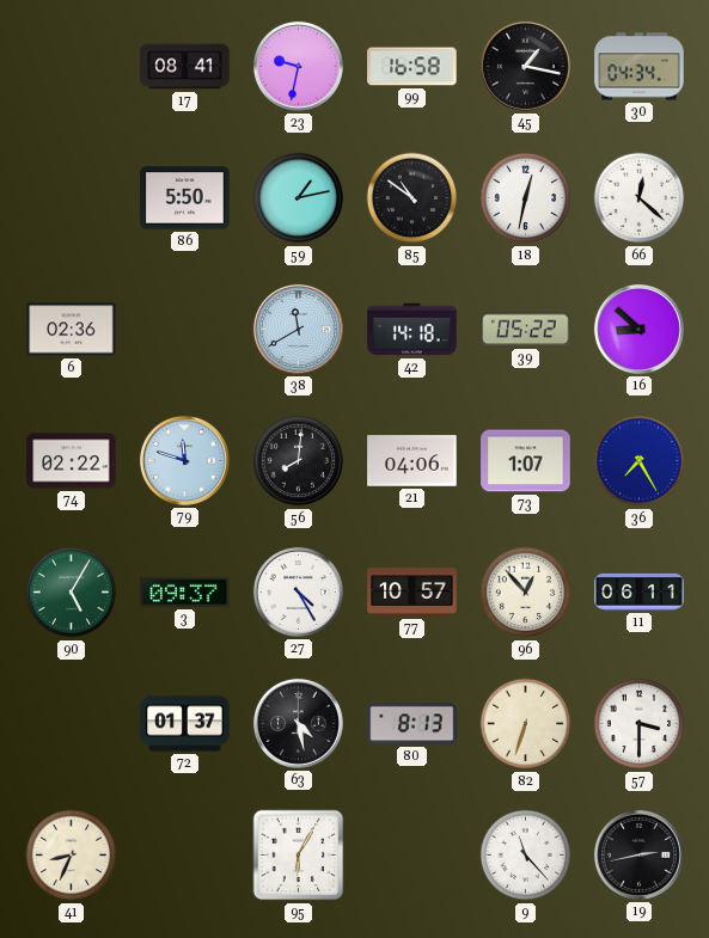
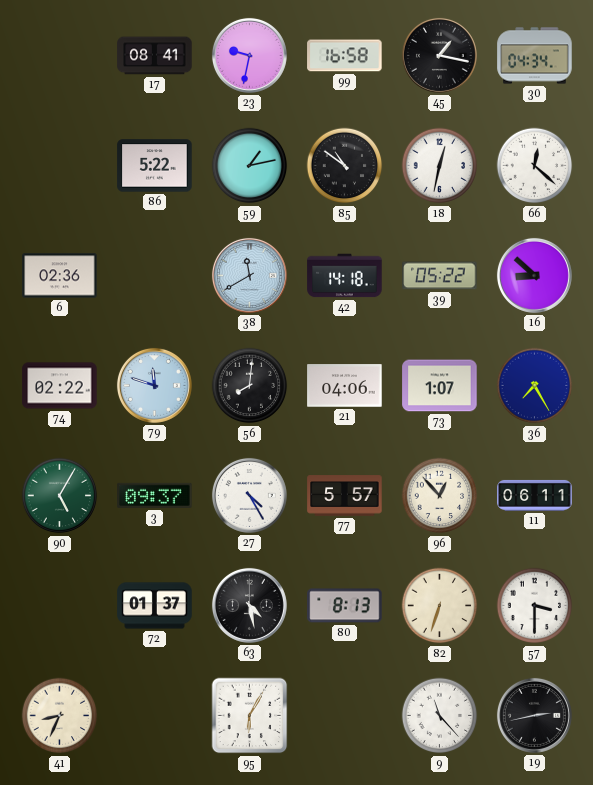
86: 5:50 -> 5:22
77: 10:57 -> 5:57
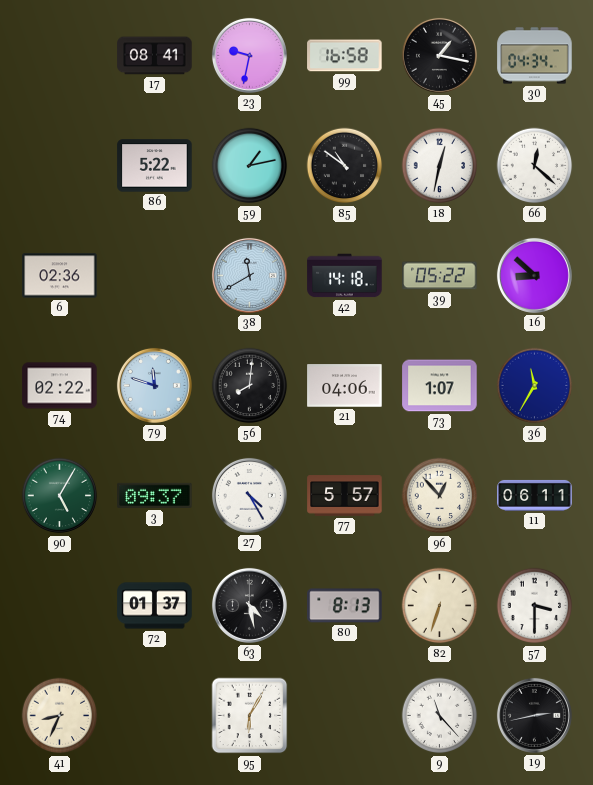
36: 7:25 -> 11:35
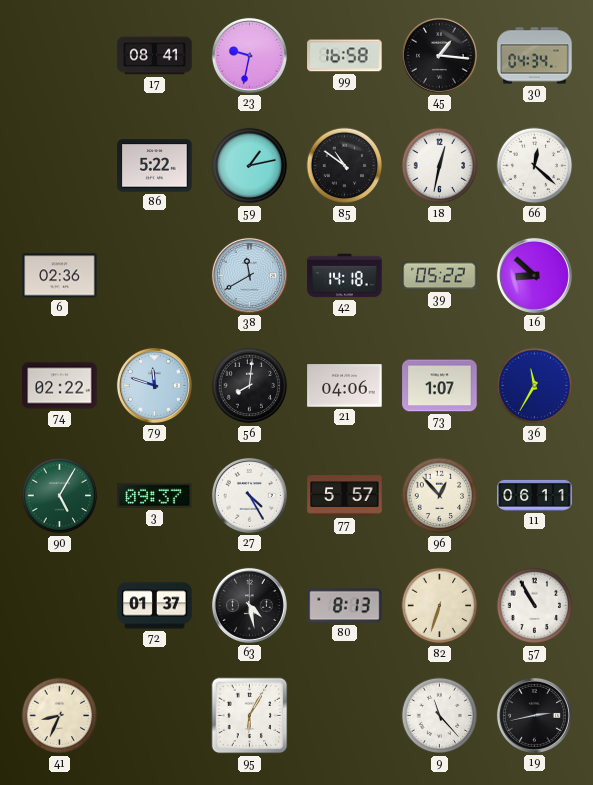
45: 1:17 -> 1:16
57: 3:30 -> 10:55
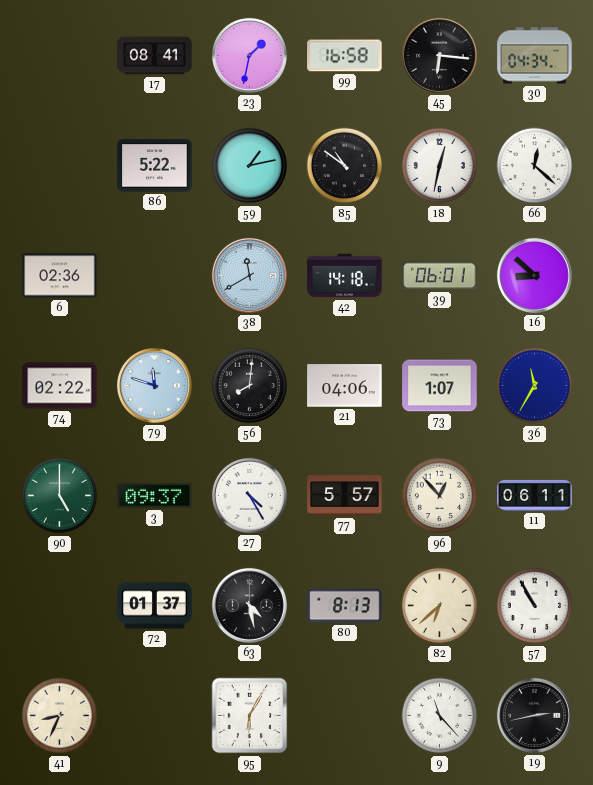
23: 9:32 -> 1:32
45: 1:16 -> 6:16
39: 05:22 -> 06:01
90: 5:05 -> 5:00
82: 6:33 -> 6:38
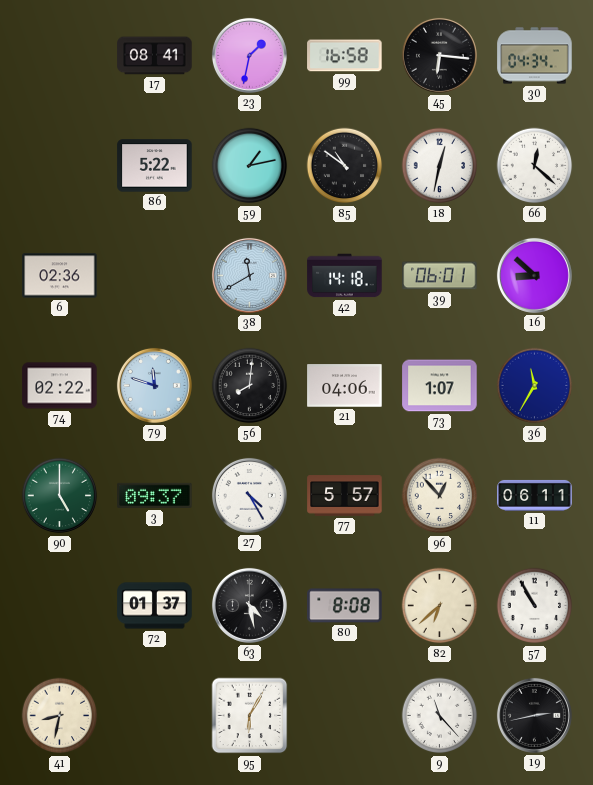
80: 8:13 -> 8:08
41: 8:34 -> 8:32
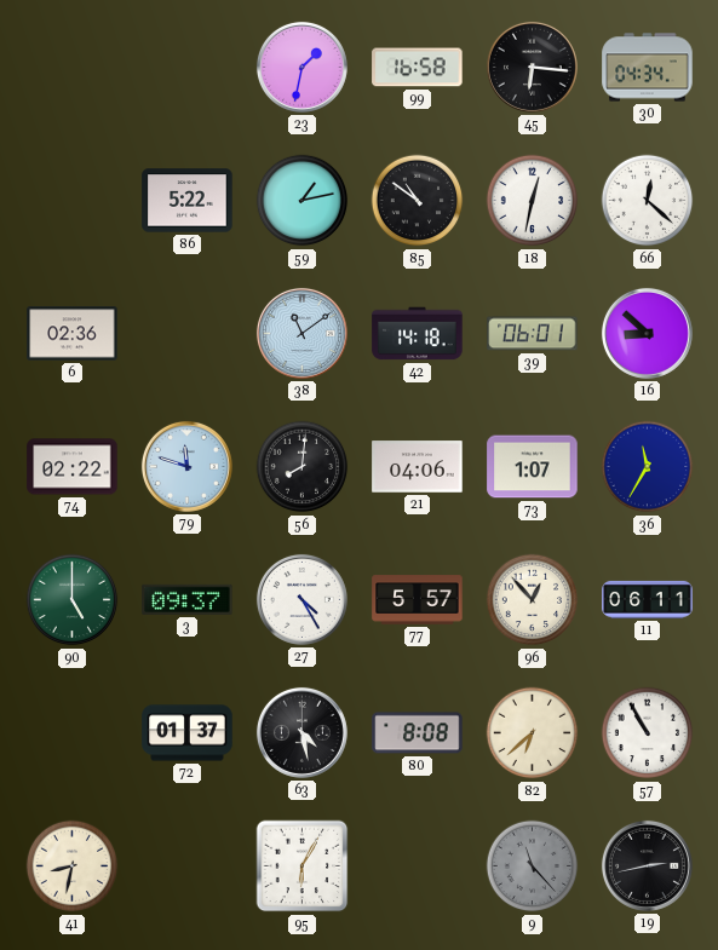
17: 08:41 -> none
38: 11:40 -> 11:09
9 dial: white -> grey
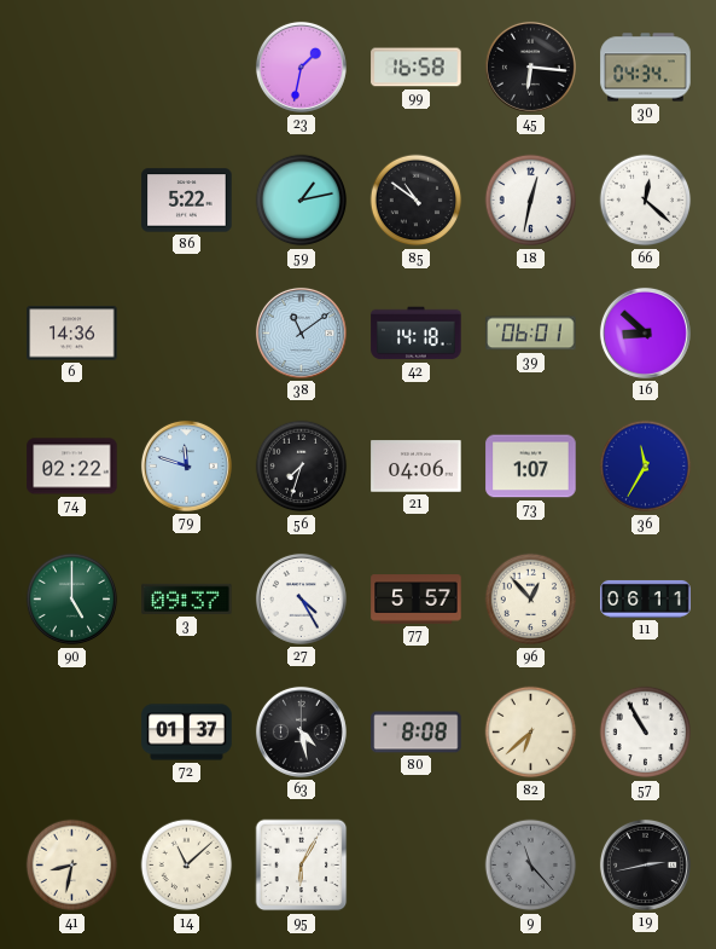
6: 02:36 -> 14:36
56: 8:01 -> 7:33
14: none -> 11:08
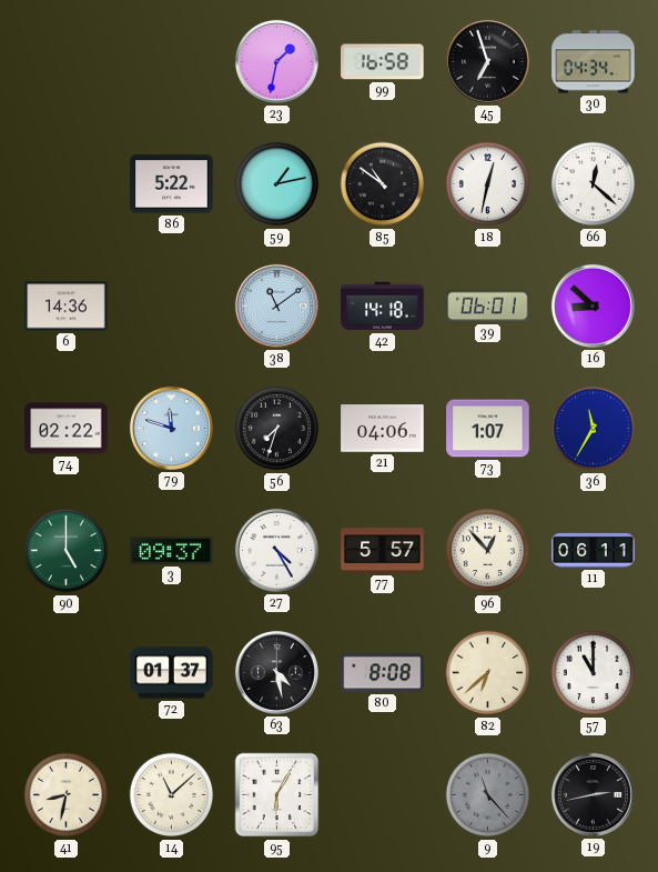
45: 6:16 -> 6:57
57: 10:55 -> 11:00
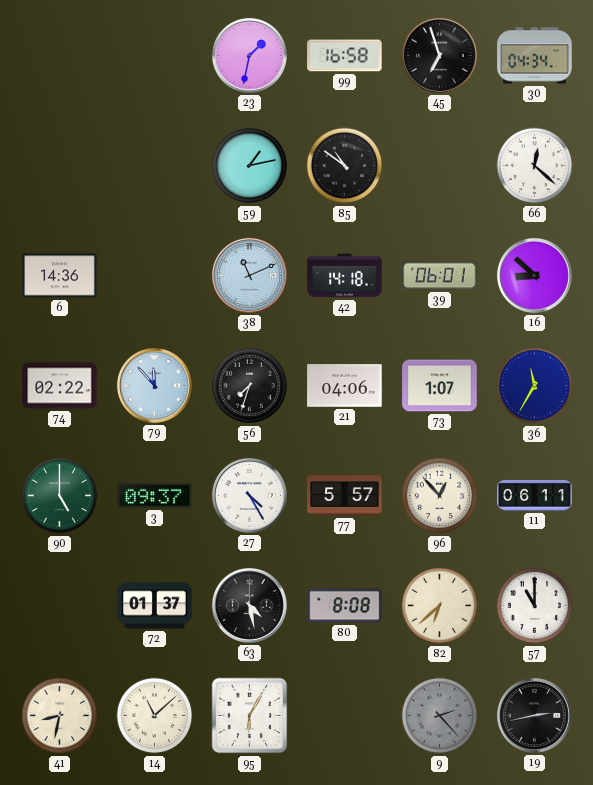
86: 5:22 -> none
18: 12:32 -> none
38: 11:09 -> 11:11
79: 11:48 -> 11:53
9: 11:23 -> 2:23
